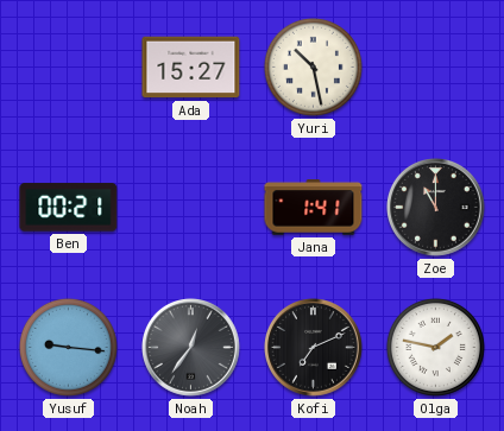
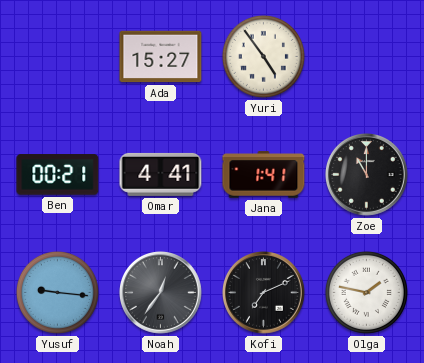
Yuri: 10:28 -> 4:54
Omar: none -> 4:41
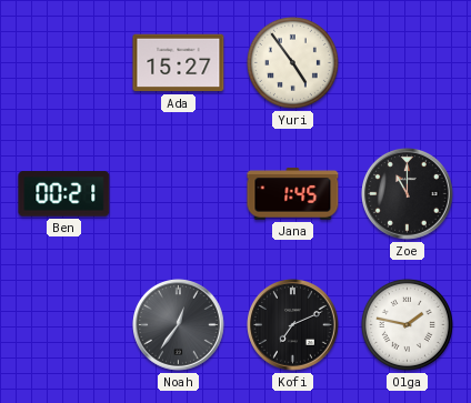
Omar: 4:41 -> none
Jana: 1:41 -> 1:45
Yusuf: 9:16 -> none
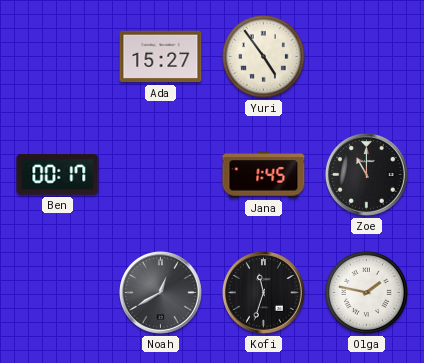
Ben: 00:21 -> 00:17
Noah: 12:36 -> 12:40
Kofi: 7:11 -> 11:33
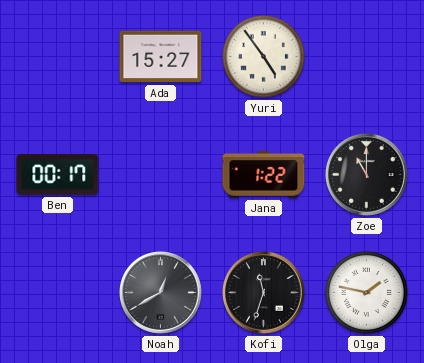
Jana: 1:45 -> 1:22
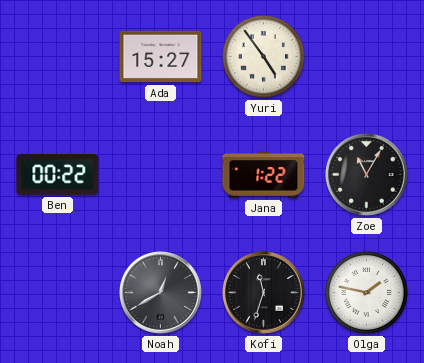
Ben: 00:17 -> 00:22
Zoe: 11:00 -> 11:05
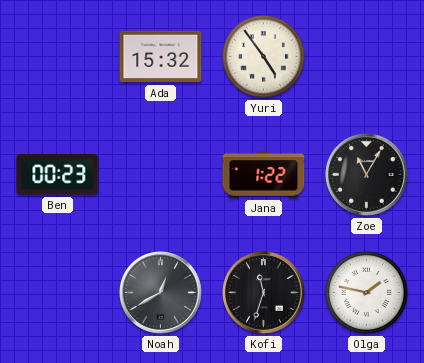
Ada: 15:27 -> 15:32
Ben: 00:22 -> 00:23
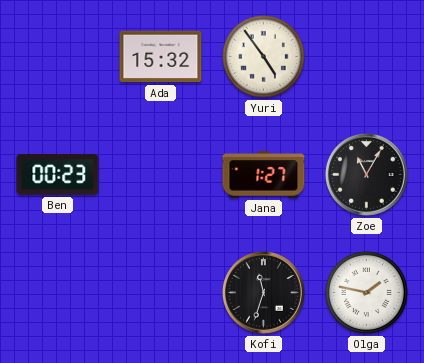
Jana: 1:22 -> 1:27
Noah: 12:40 -> none
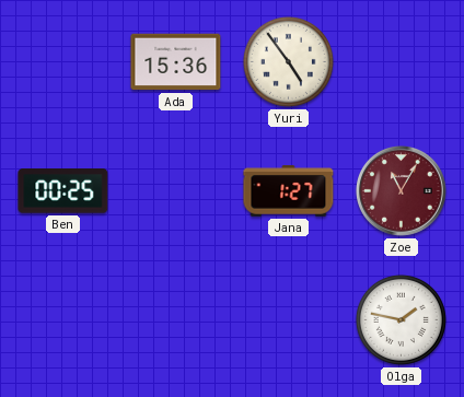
Ada: 15:32 -> 15:36
Ben: 00:23 -> 00:25
Zoe dial: black -> burgundy
Kofi: 11:33 -> none
